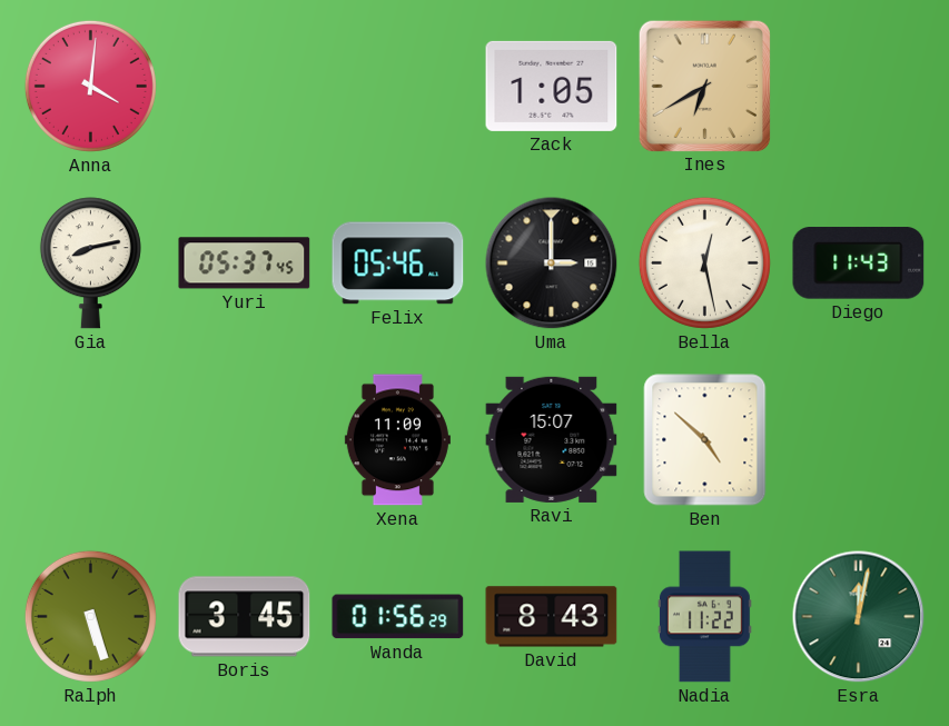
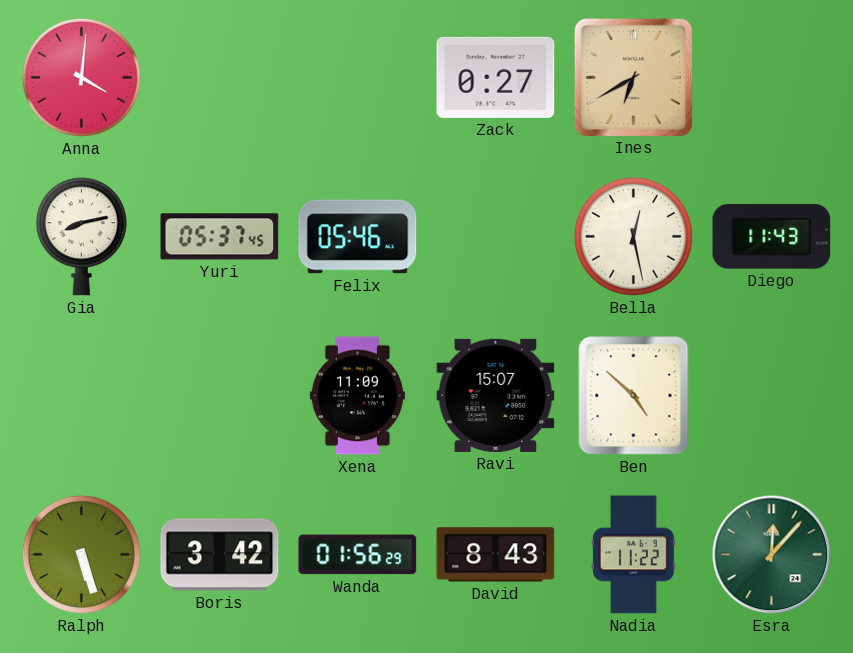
Zack: 1:05 -> 0:27
Uma: 3:00 -> none
Boris: 3:45 -> 3:42
Esra: 12:02 -> 12:07
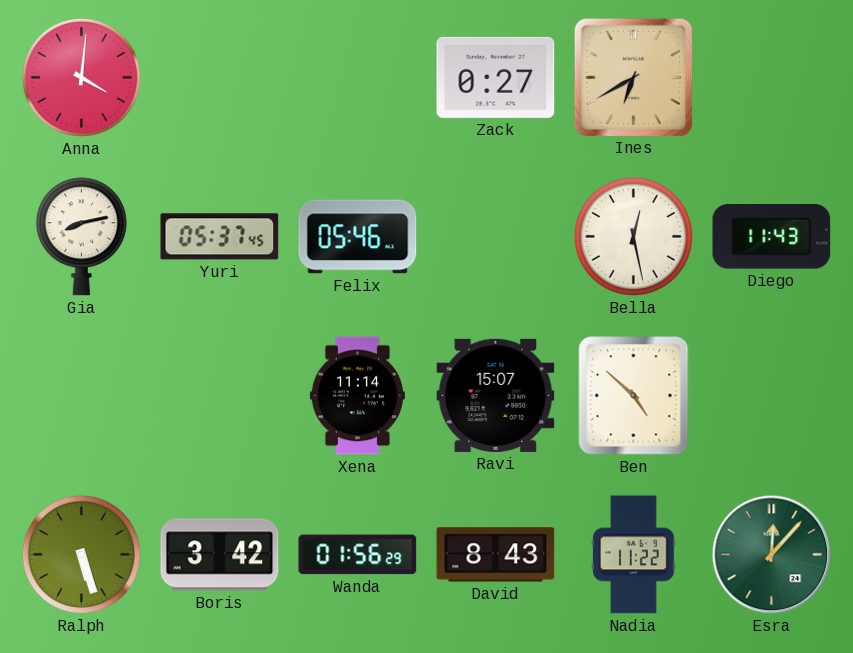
Xena: 11:09 -> 11:14
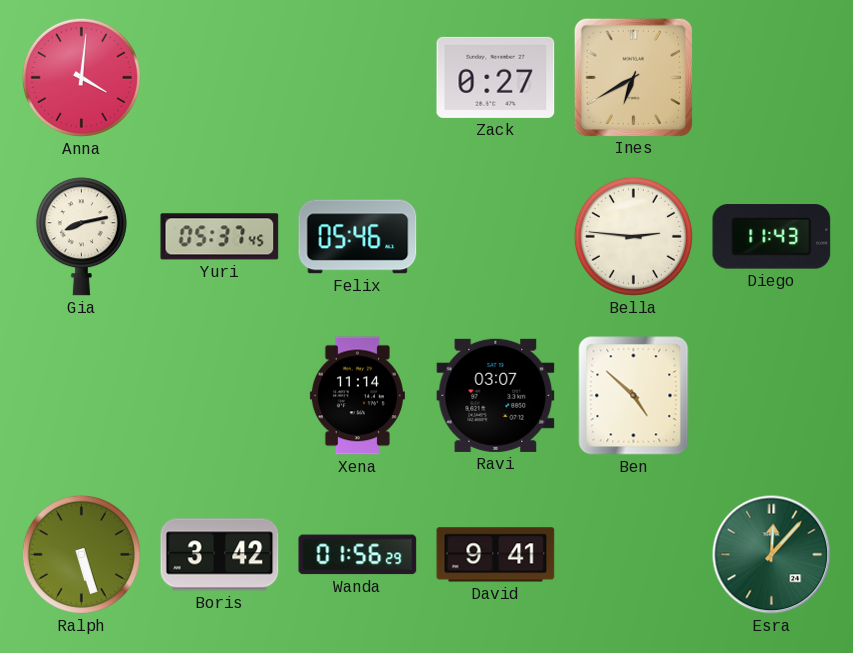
Bella: 12:28 -> 2:46
Ravi: 15:07 -> 03:07
David: 8:43 -> 9:41
Nadia: 11:22 -> none
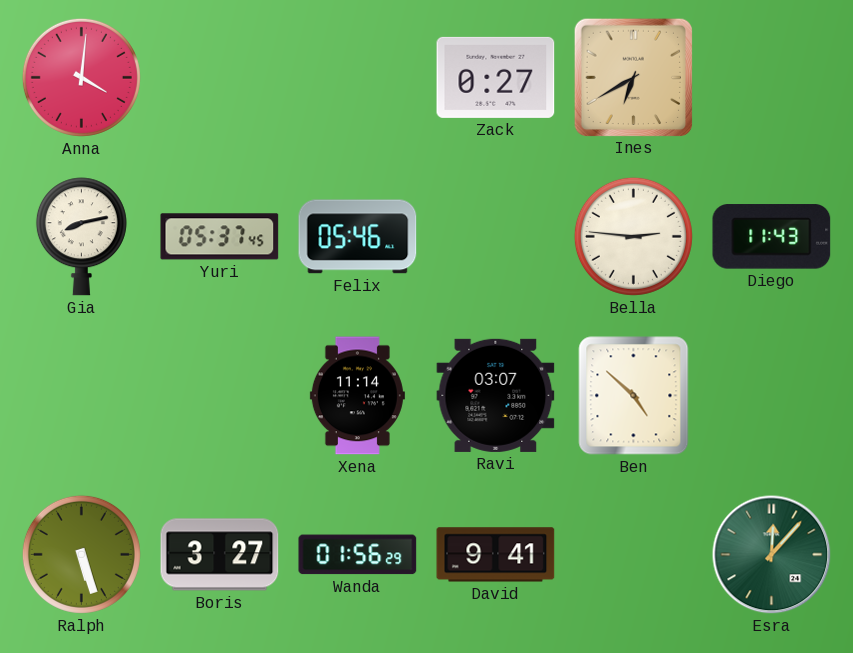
Boris: 3:42 -> 3:27
